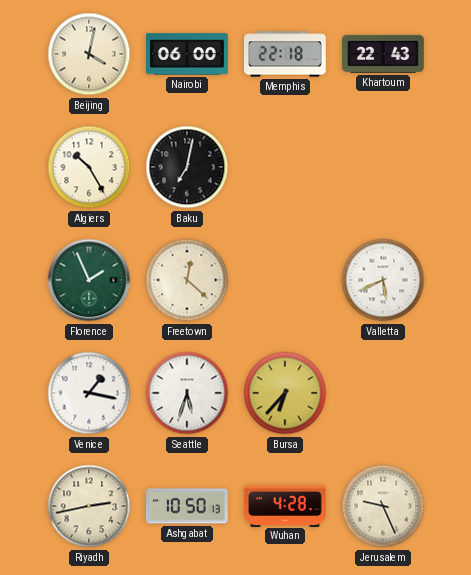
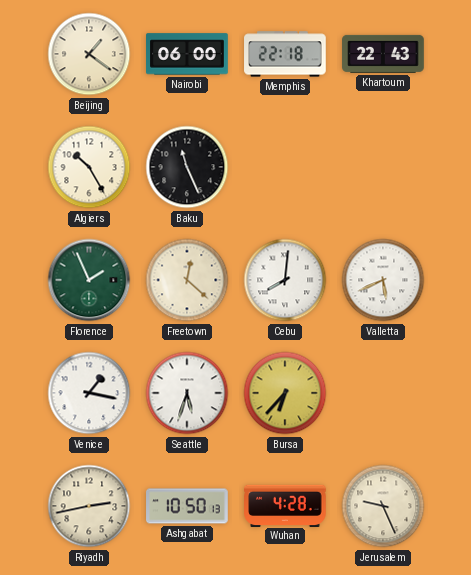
Beijing: 4:02 -> 1:21
Baku: 7:02 -> 11:26
Cebu: none -> 8:01
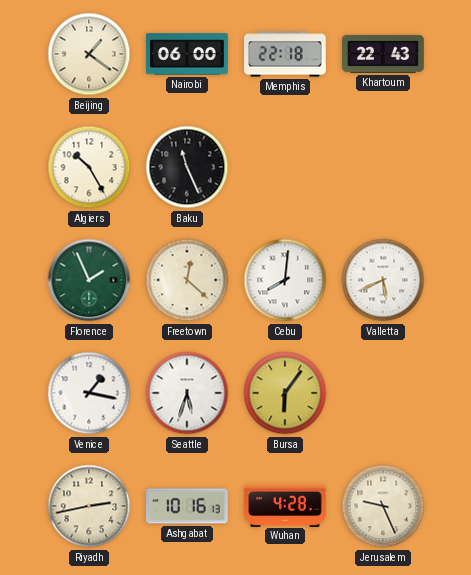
Bursa: 6:37 -> 6:06
Ashgabat: 10:50 -> 10:16
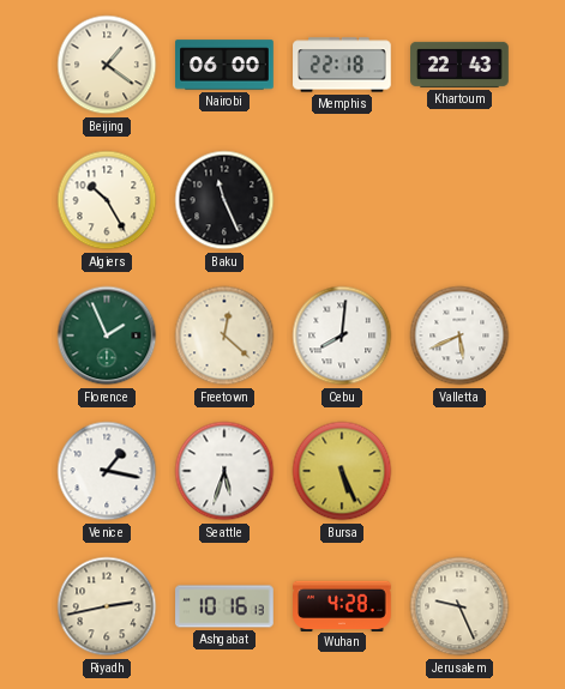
Bursa: 6:06 -> 5:26
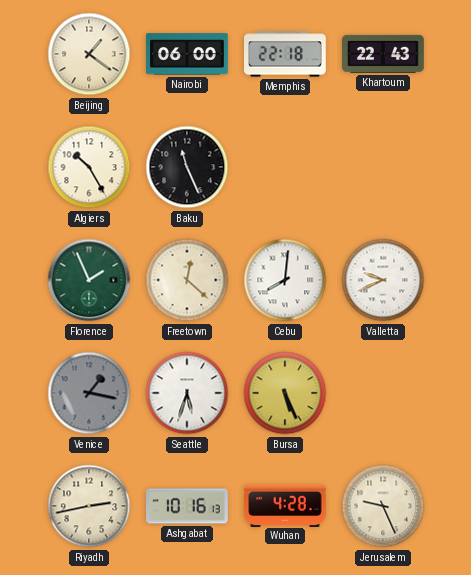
Valletta: 5:41 -> 9:41
Venice dial: white -> grey
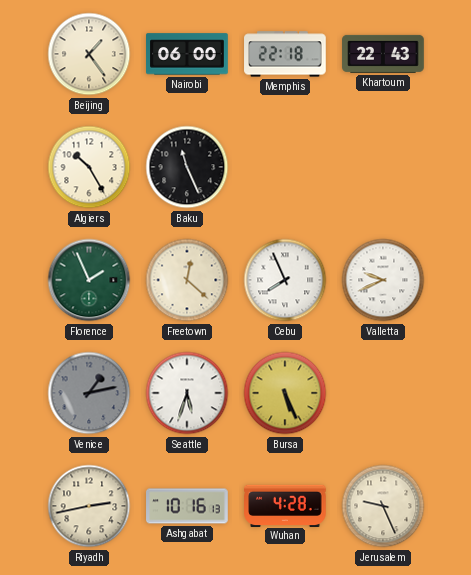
Beijing: 1:21 -> 1:24
Cebu: 8:01 -> 7:56
Venice: 1:17 -> 1:13
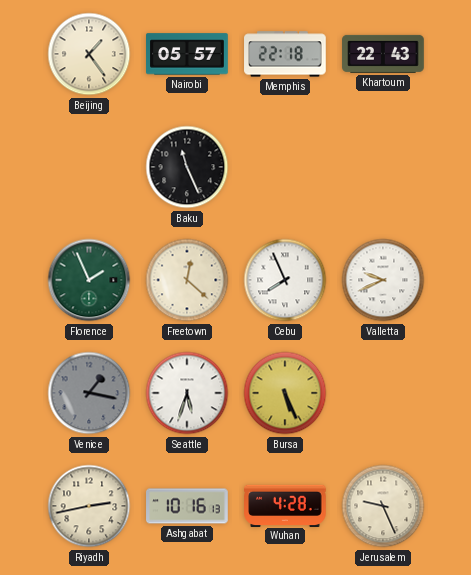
Nairobi: 06:00 -> 05:57
Algiers: 10:25 -> none
Venice: 1:13 -> 1:17
